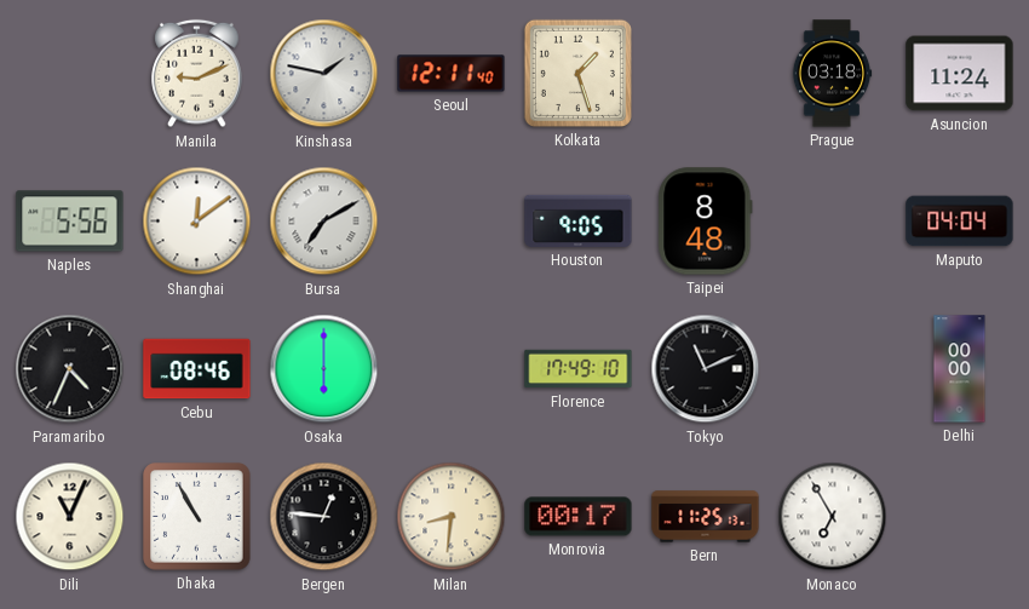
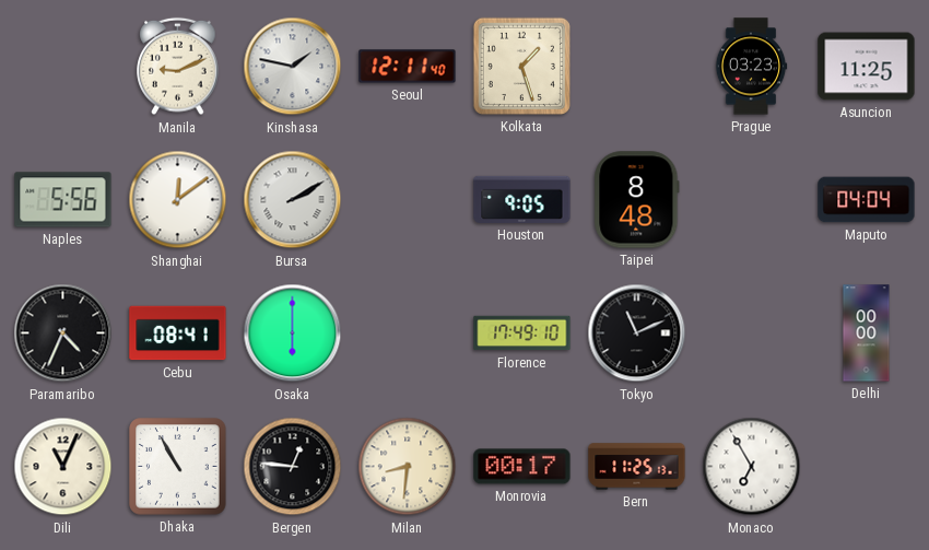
Prague: 03:18 -> 03:23
Asuncion: 11:24 -> 11:25
Bursa: 7:10 -> 2:10
Cebu: 08:46 -> 08:41
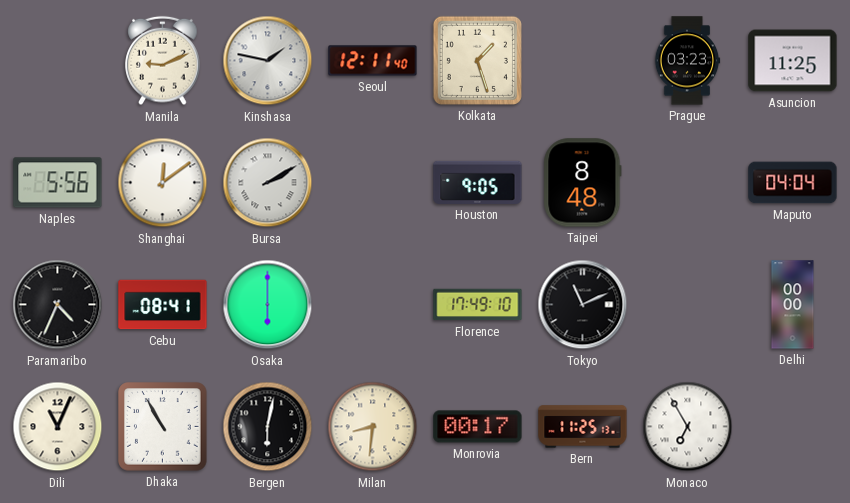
Bergen: 12:46 -> 6:02
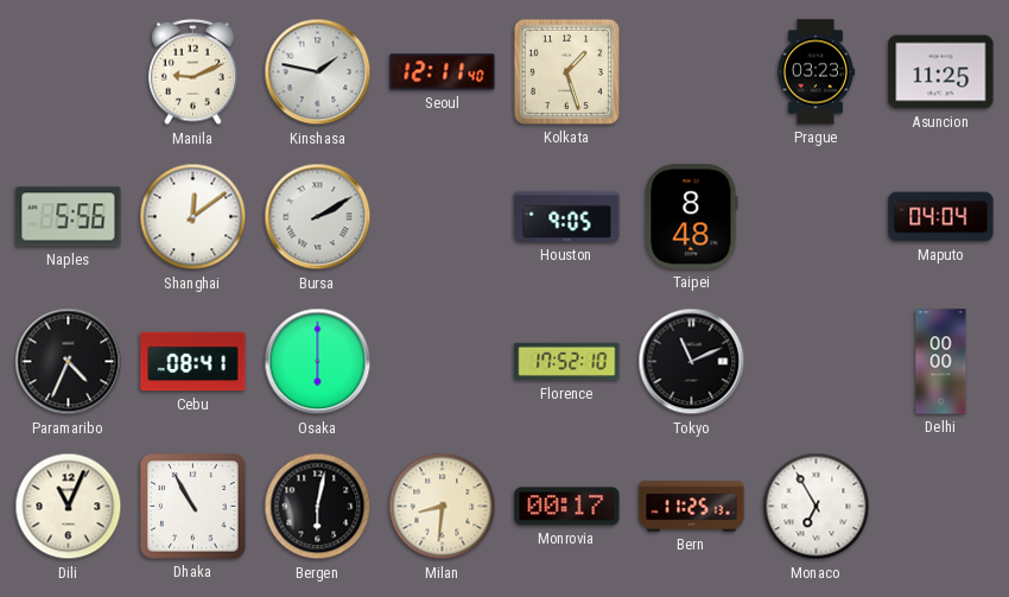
Florence: 17:49 -> 17:52
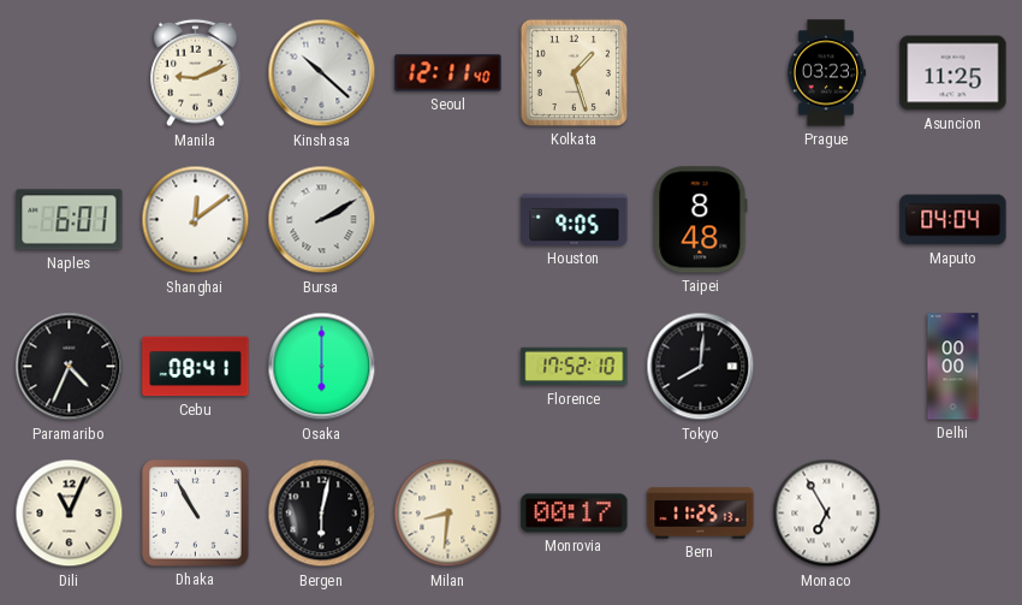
Kinshasa: 1:47 -> 10:22
Naples: 5:56 -> 6:01
Tokyo: 11:11 -> 8:01
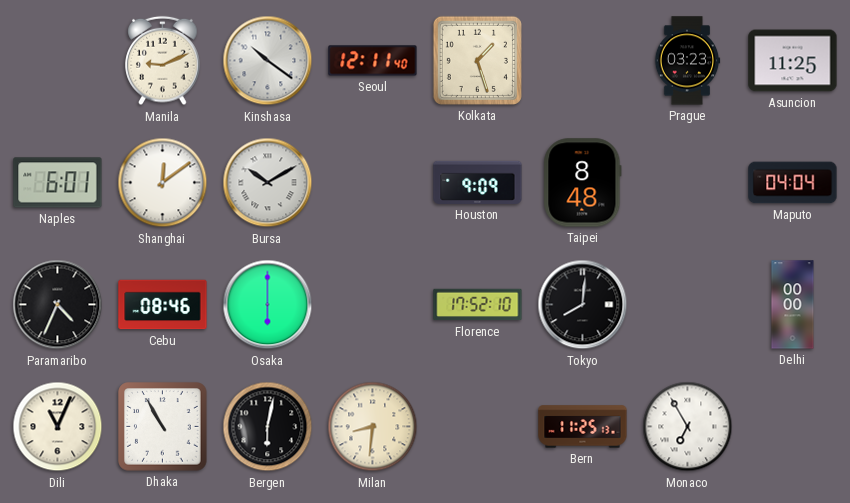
Kinshasa: 10:22 -> 10:21
Bursa: 2:10 -> 10:10
Houston: 9:05 -> 9:09
Cebu: 08:41 -> 08:46
Monrovia: 00:17 -> none
